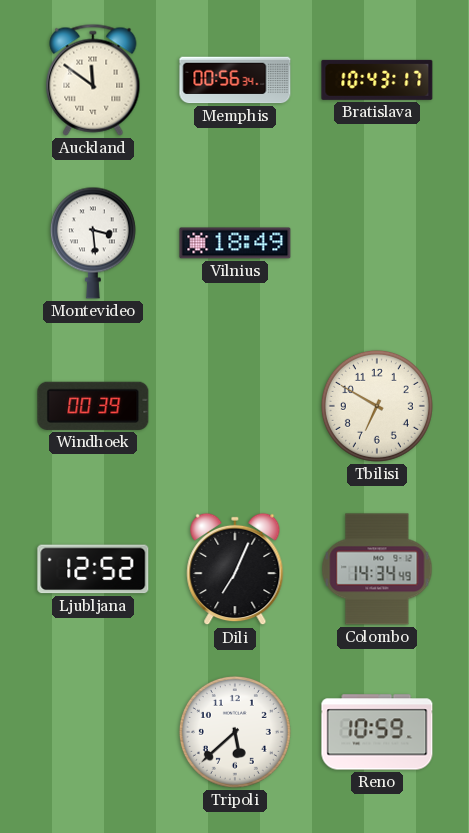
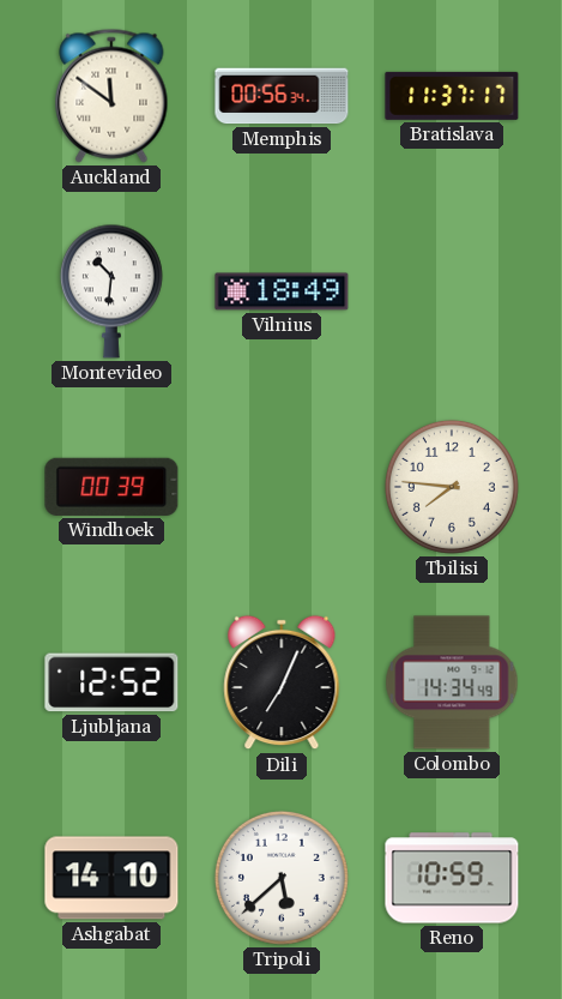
Bratislava: 10:43 -> 11:37
Montevideo: 3:29 -> 10:31
Tbilisi: 6:50 -> 7:46
Ashgabat: none -> 14:10
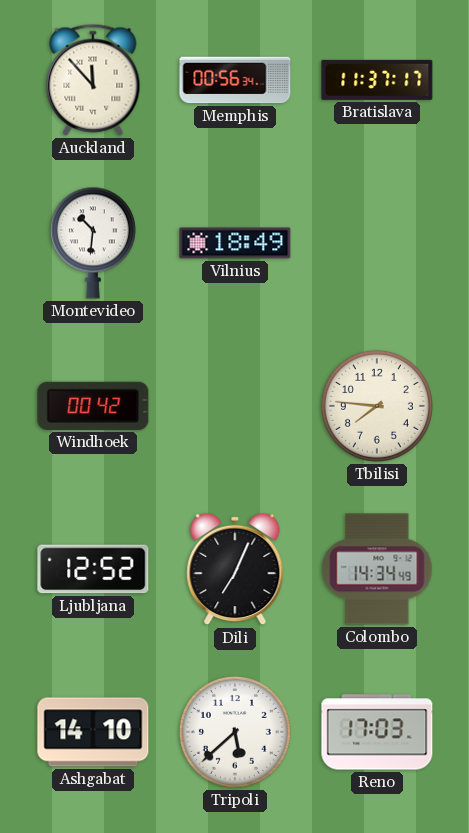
Auckland: 11:51 -> 11:53
Windhoek: 00:39 -> 00:42
Reno: 10:59 -> 17:03
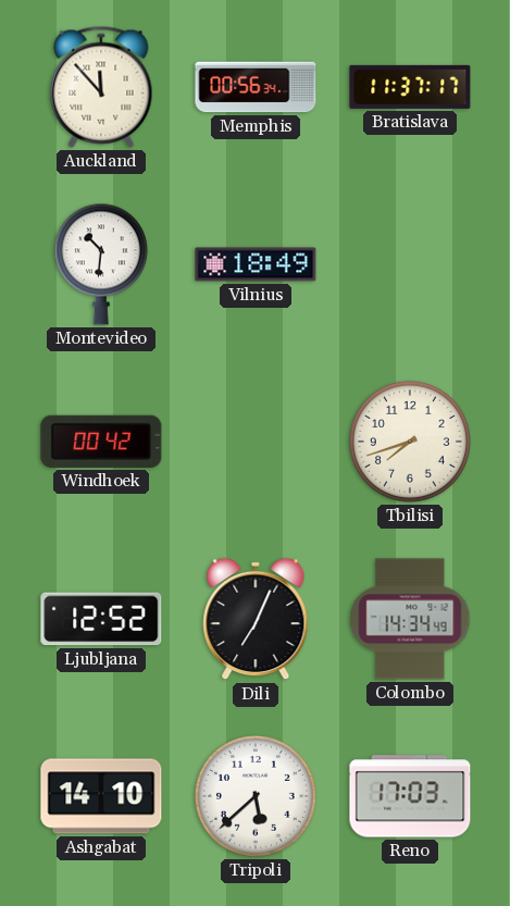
Tbilisi: 7:46 -> 7:42
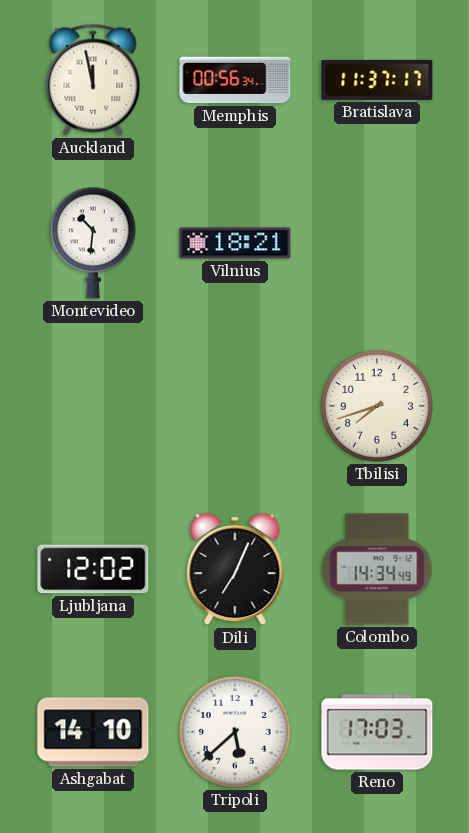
Auckland: 11:53 -> 11:58
Vilnius: 18:49 -> 18:21
Windhoek: 00:42 -> none
Ljubljana: 12:52 -> 12:02
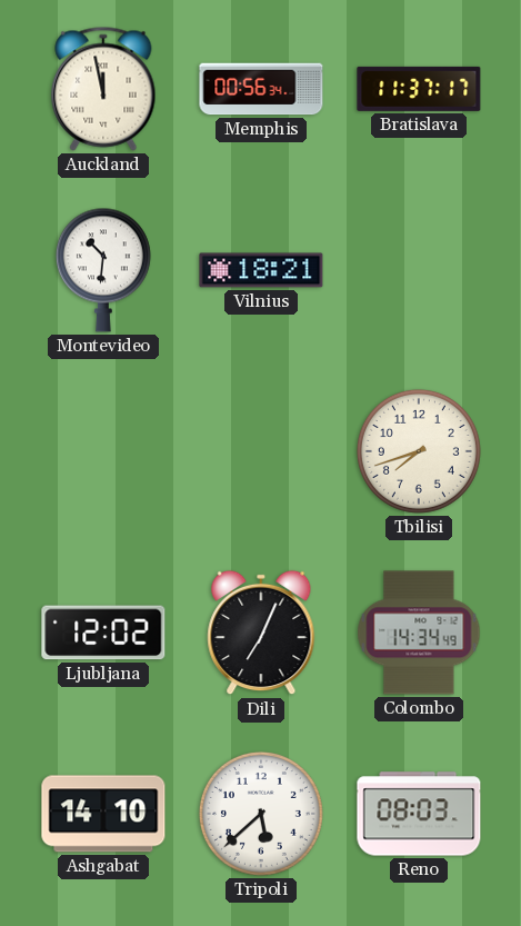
Reno: 17:03 -> 08:03
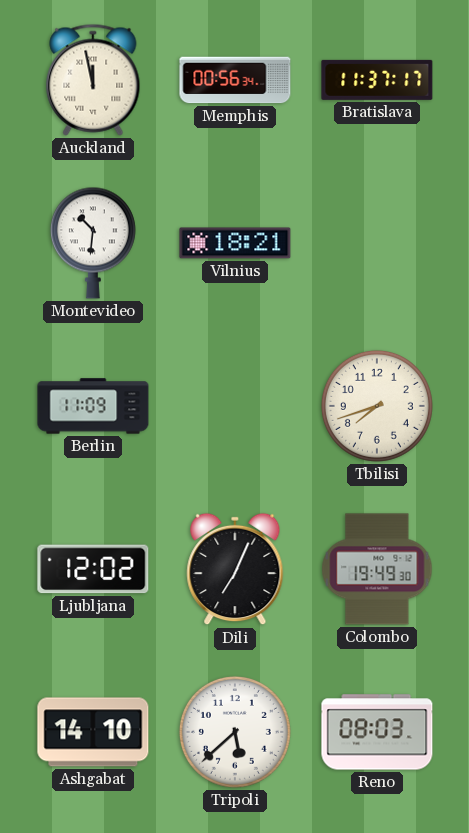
Berlin: none -> 11:09
Colombo: 14:34 -> 19:49
